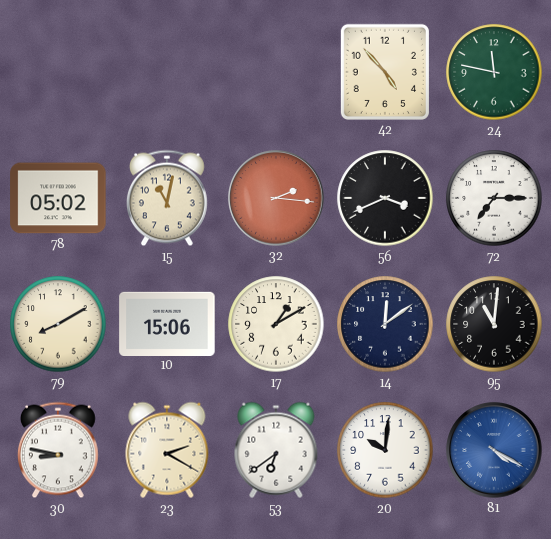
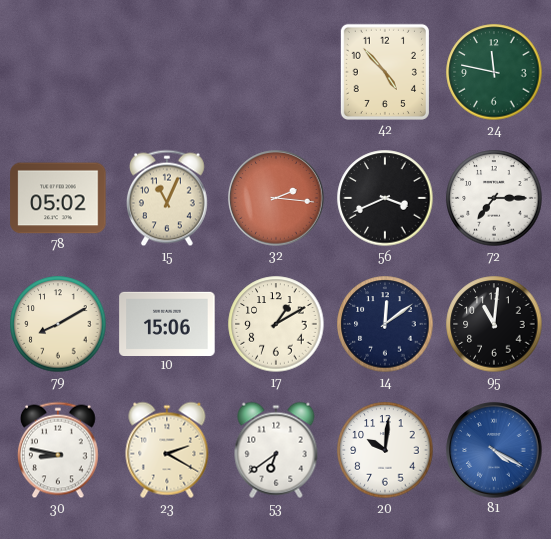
15: 11:02 -> 11:04
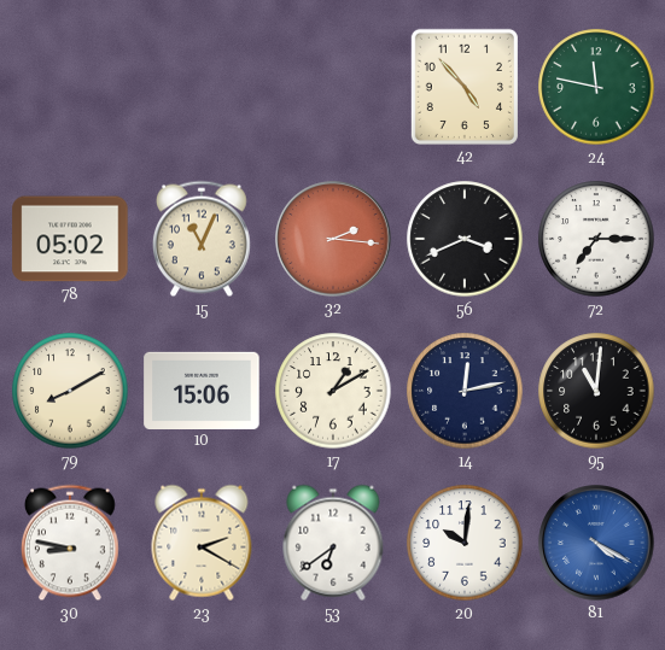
14: 12:09 -> 12:13
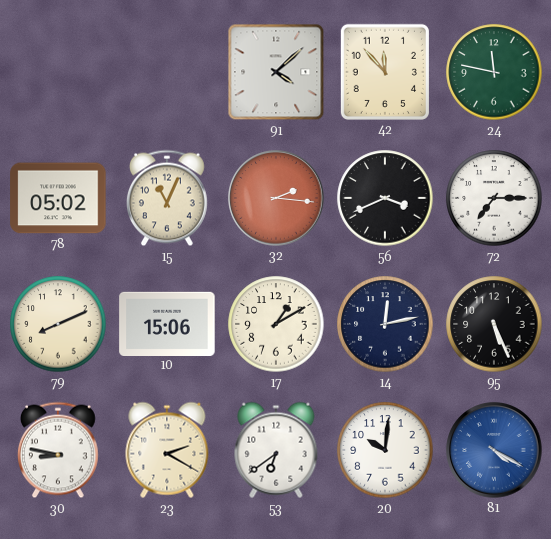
91: none -> 4:08
42: 4:53 -> 11:53
79: 8:10 -> 8:11
95: 11:01 -> 5:26
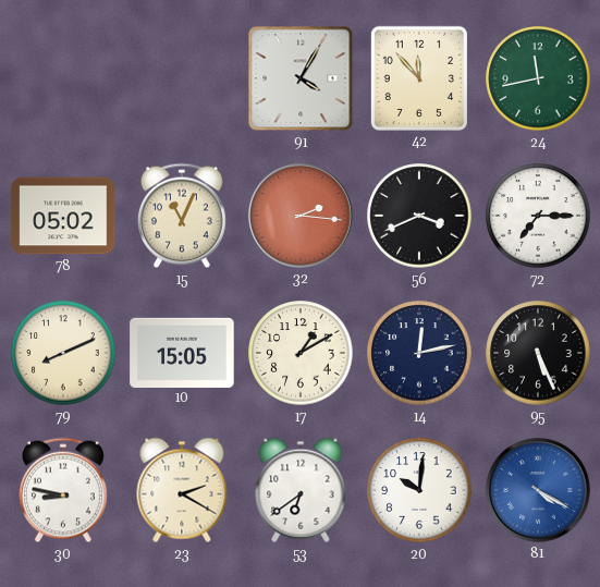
91: 4:08 -> 4:05
24: 11:47 -> 11:43
10: 15:06 -> 15:05
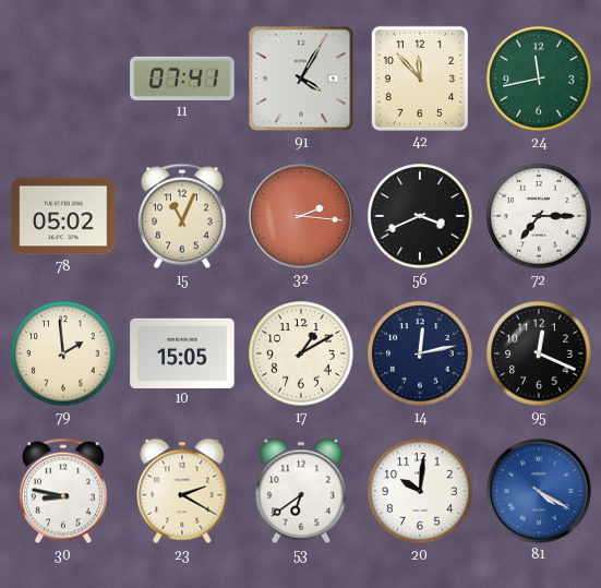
11: none -> 07:41
79: 8:11 -> 1:59
95: 5:26 -> 12:19
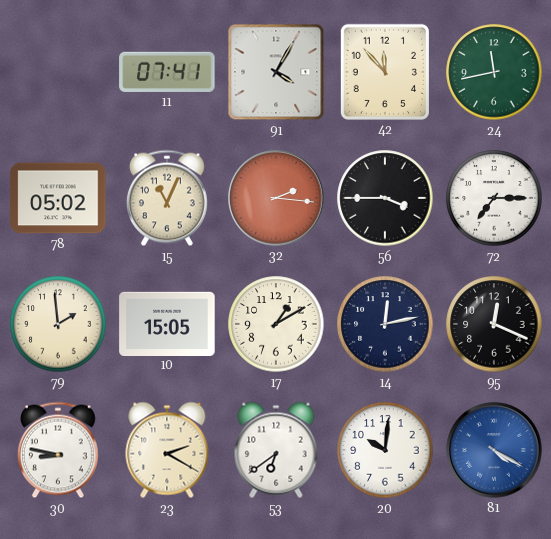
56: 3:41 -> 3:45
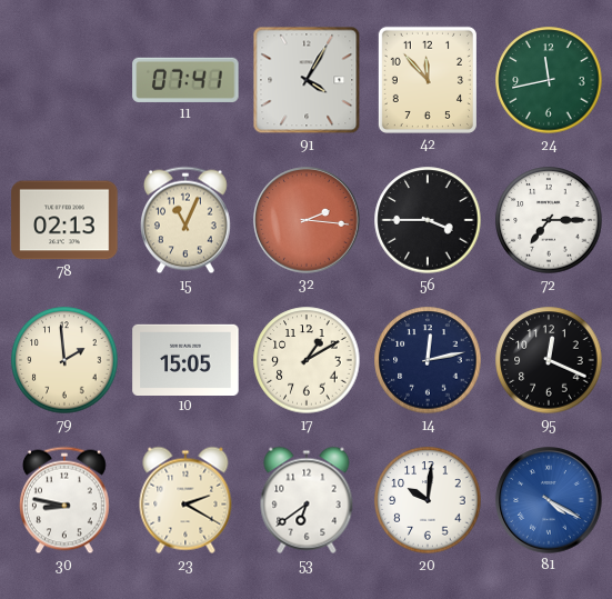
78: 05:02 -> 02:13
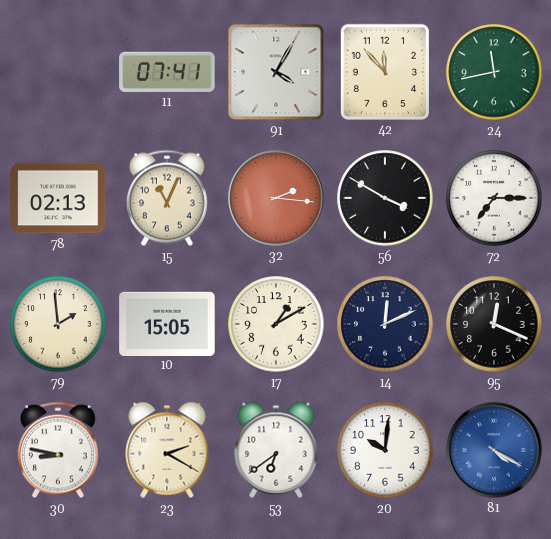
56: 3:45 -> 3:50
14: 12:13 -> 12:11
